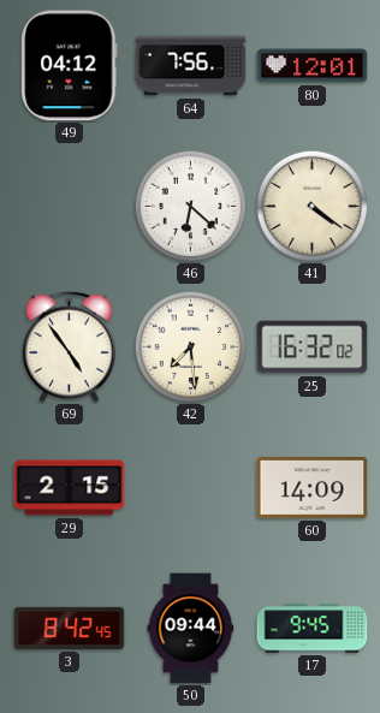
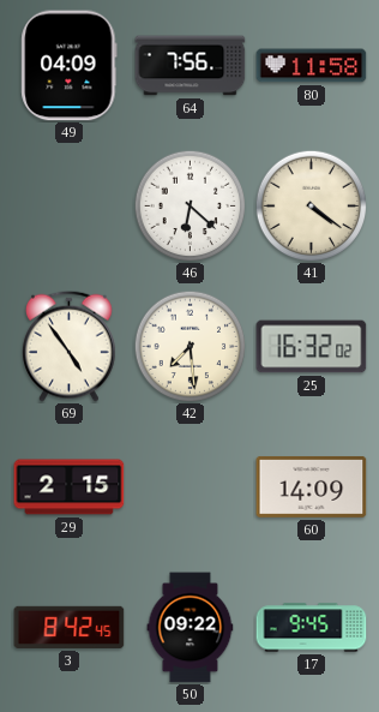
49: 04:12 -> 04:09
80: 12:01 -> 11:58
50: 09:44 -> 09:22
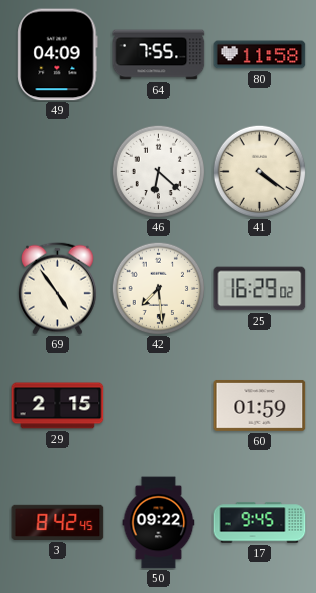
64: 7:56 -> 7:55
25: 16:32 -> 16:29
60: 14:09 -> 01:59
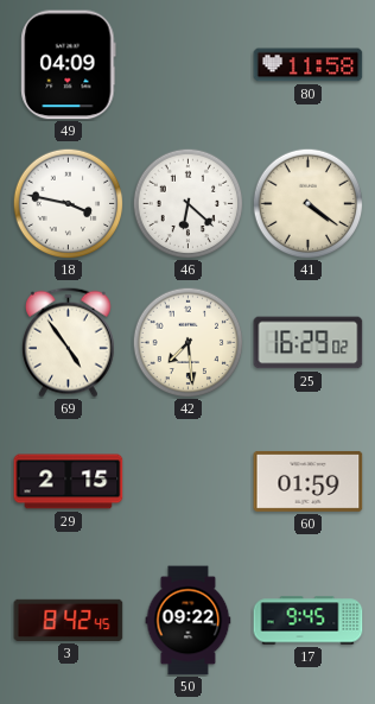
64: 7:55 -> none
18: none -> 3:47
